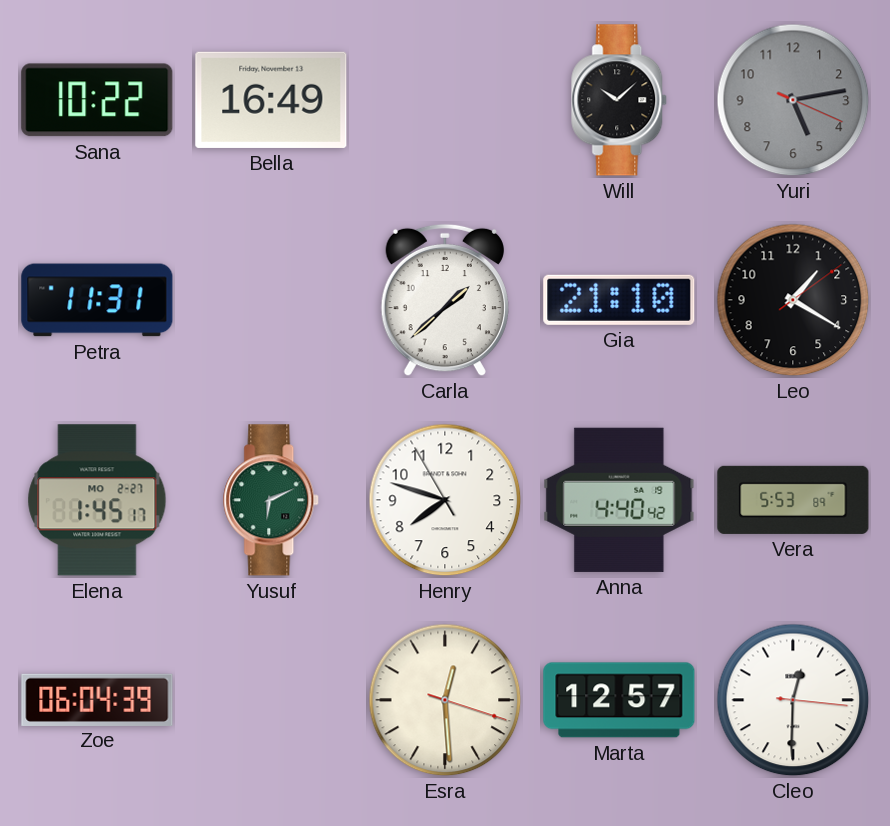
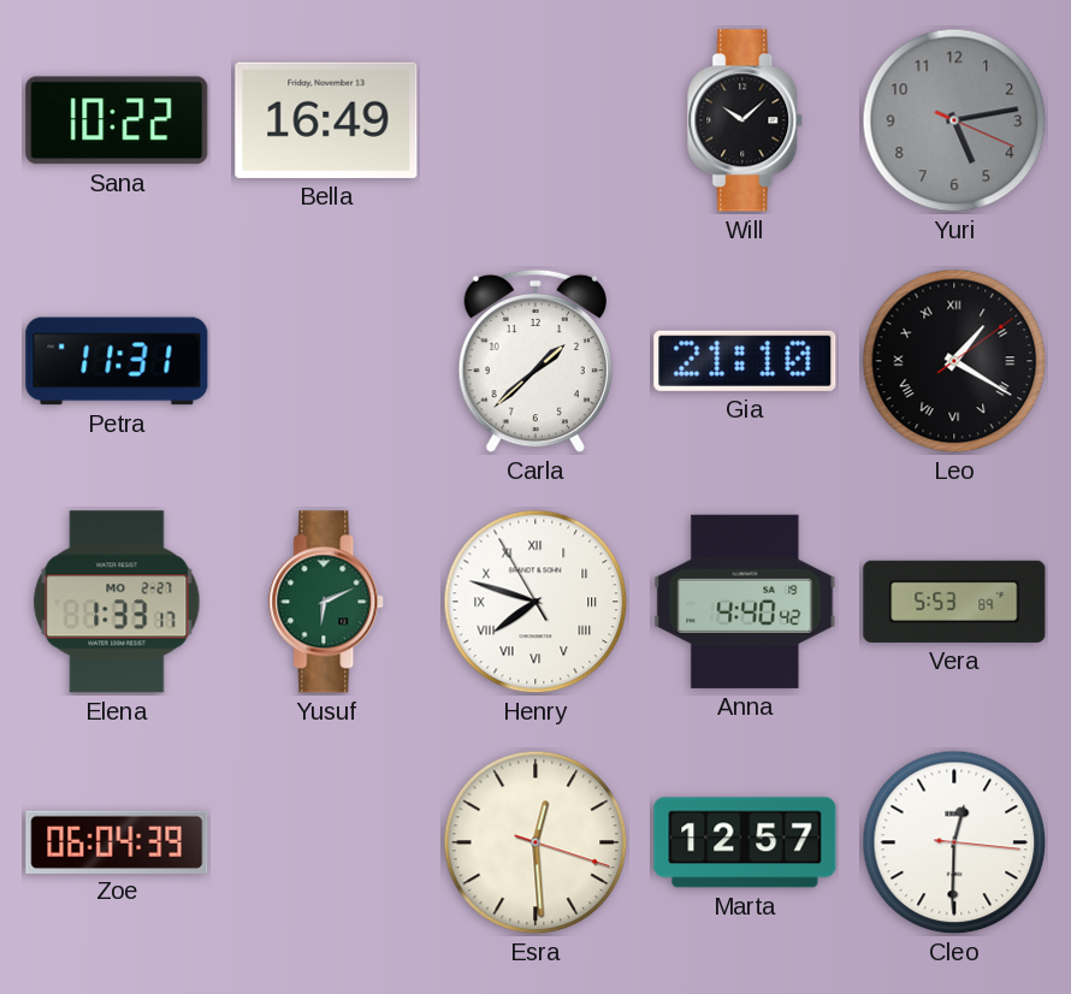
Leo numerals: Arabic -> Roman
Elena: 1:45 -> 1:33
Henry numerals: Arabic -> Roman
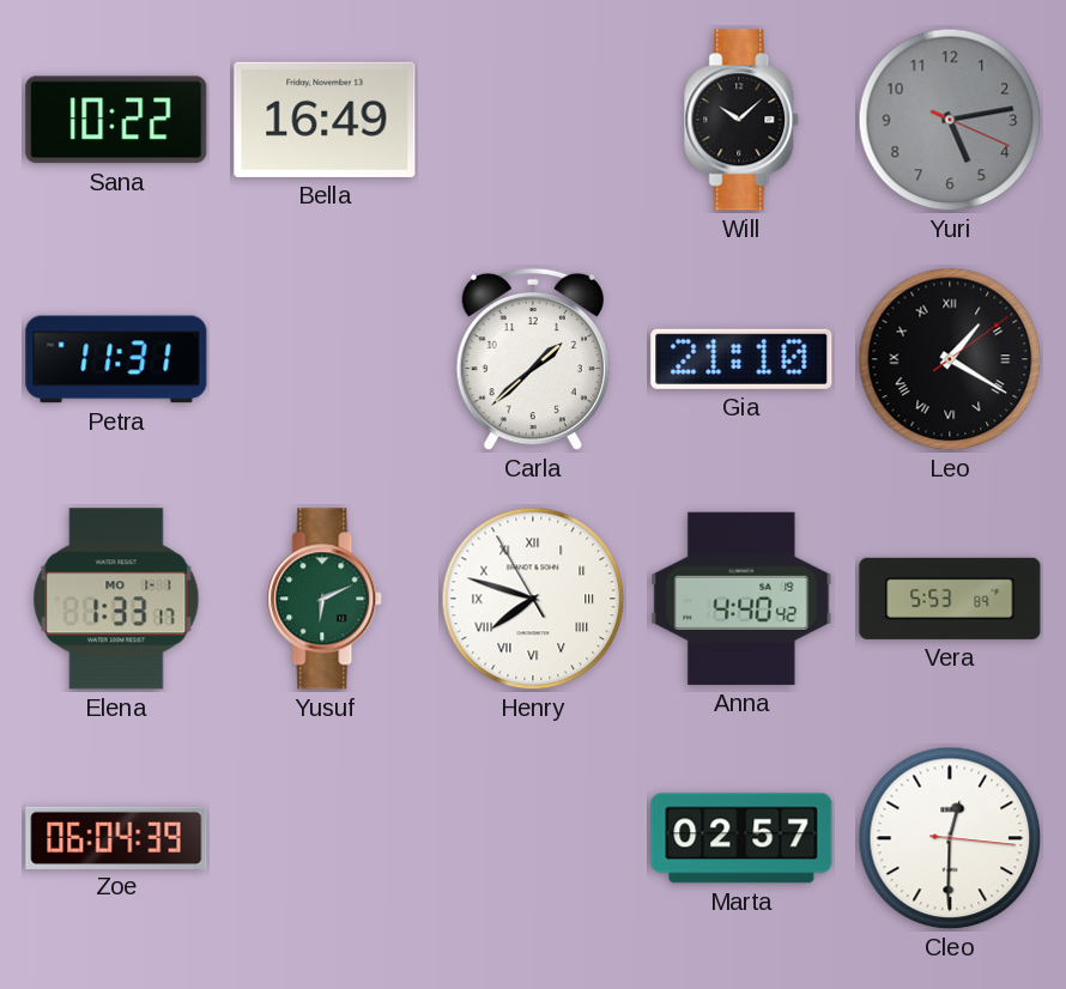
Elena date: MO 2-27 -> MO 1-1
Esra: 12:29 -> none
Marta: 12:57 -> 02:57
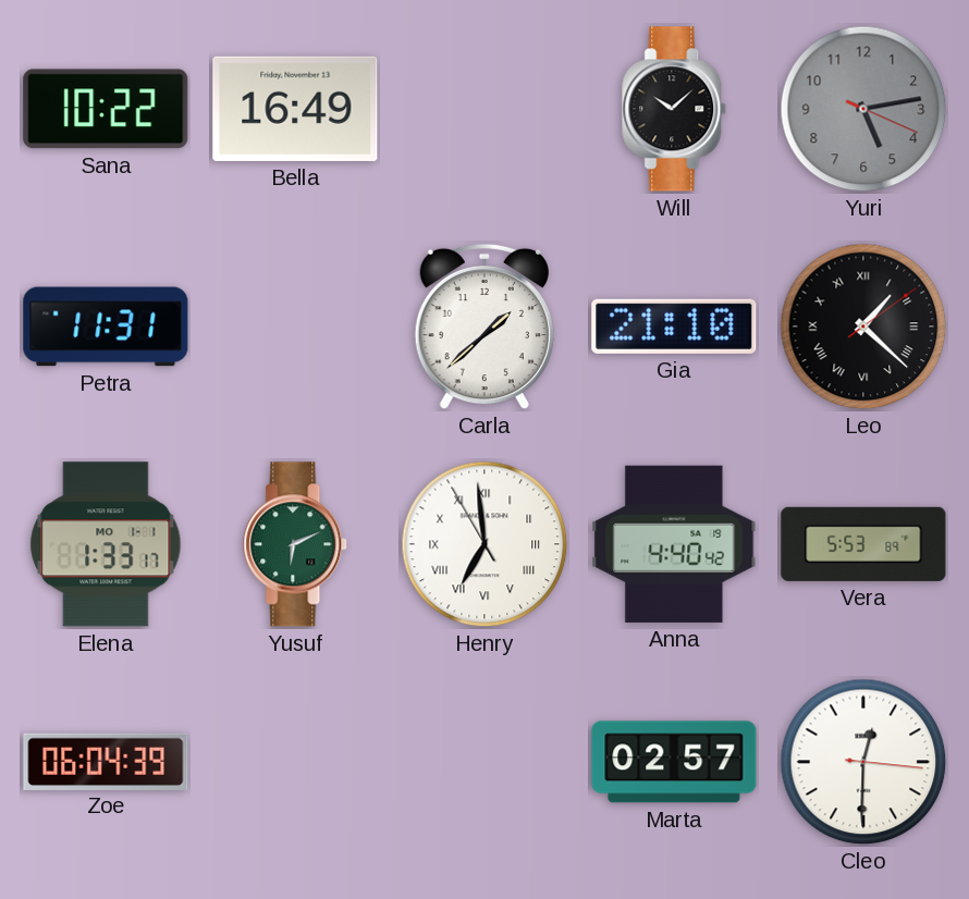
Leo: 1:20 -> 1:22
Henry: 7:47 -> 6:58
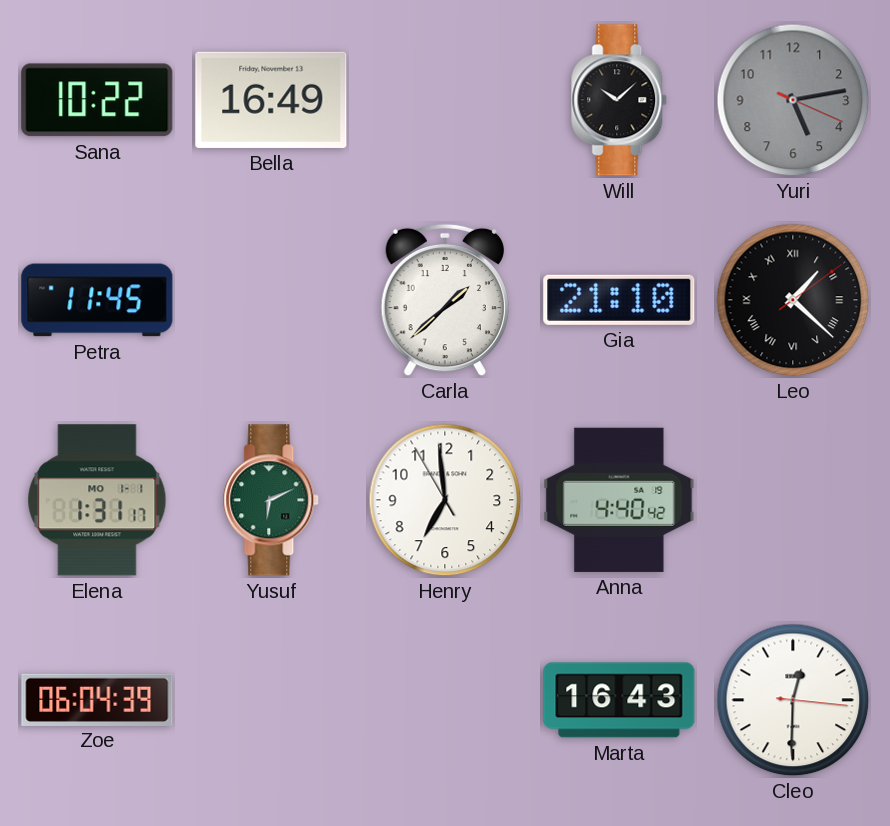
Petra: 11:31 -> 11:45
Elena: 1:33 -> 1:31
Henry numerals: Roman -> Arabic
Vera: 5:53 -> none
Marta: 02:57 -> 16:43
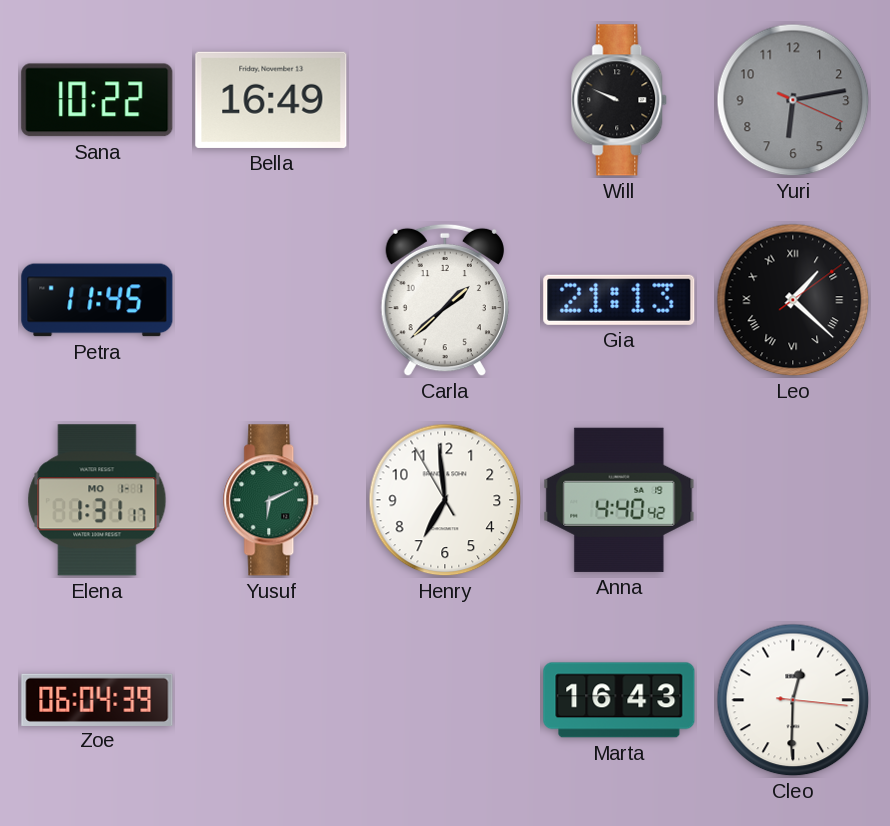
Will: 10:08 -> 9:49
Yuri: 5:13 -> 6:13
Gia: 21:10 -> 21:13
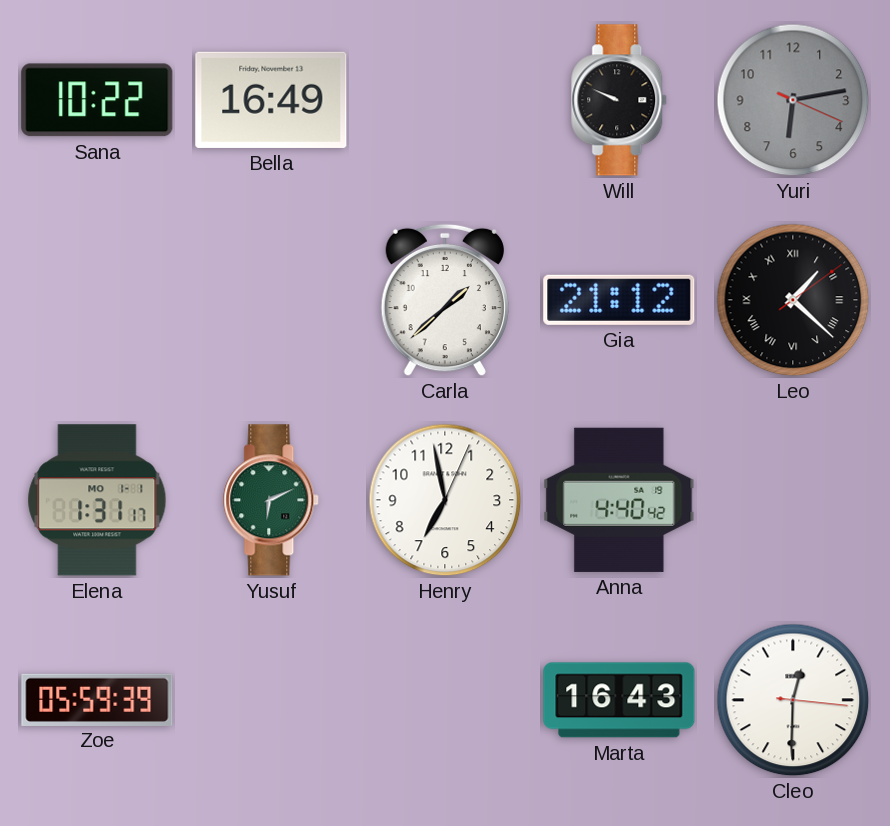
Petra: 11:45 -> none
Gia: 21:13 -> 21:12
Henry: 6:58:55 -> 6:58:04
Zoe: 06:04 -> 05:59
